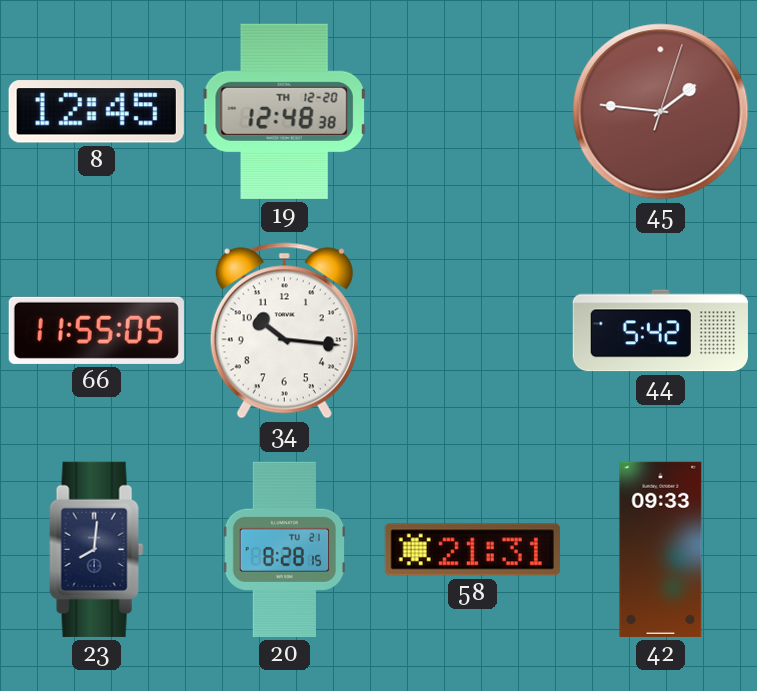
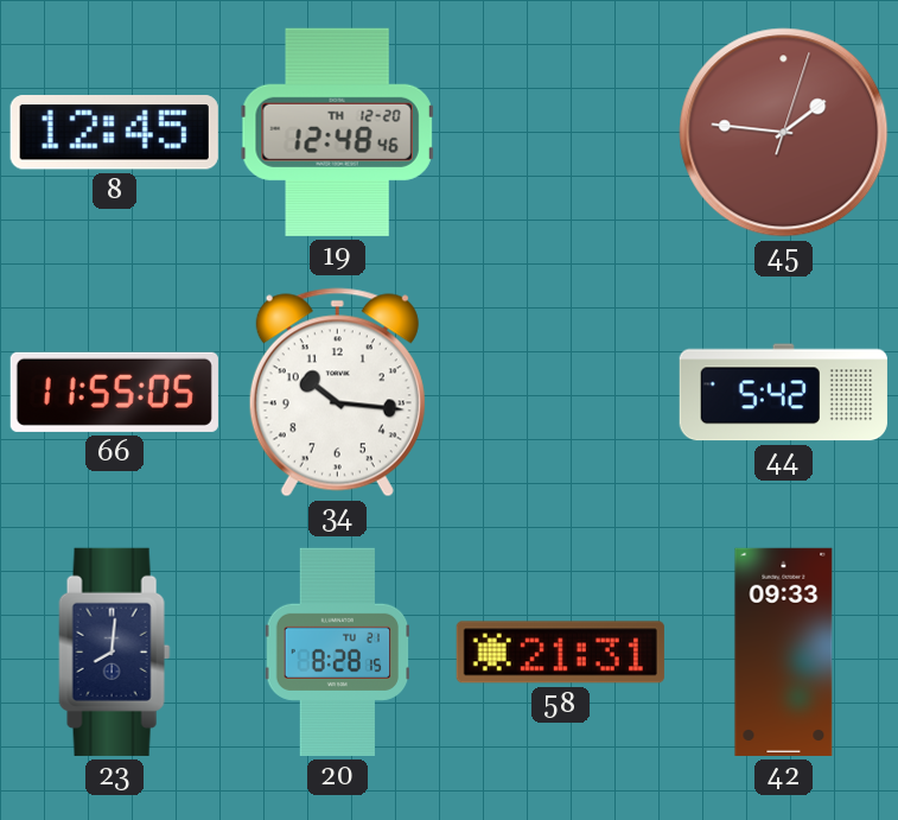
19: 12:48:38 -> 12:48:46
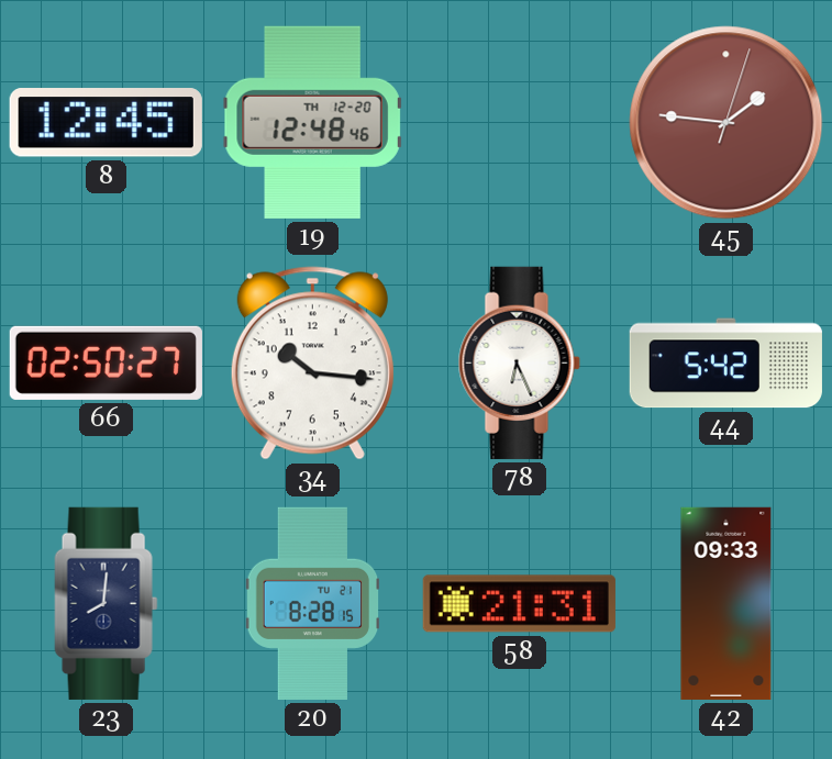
66: 11:55 -> 02:50
78: none -> 6:26
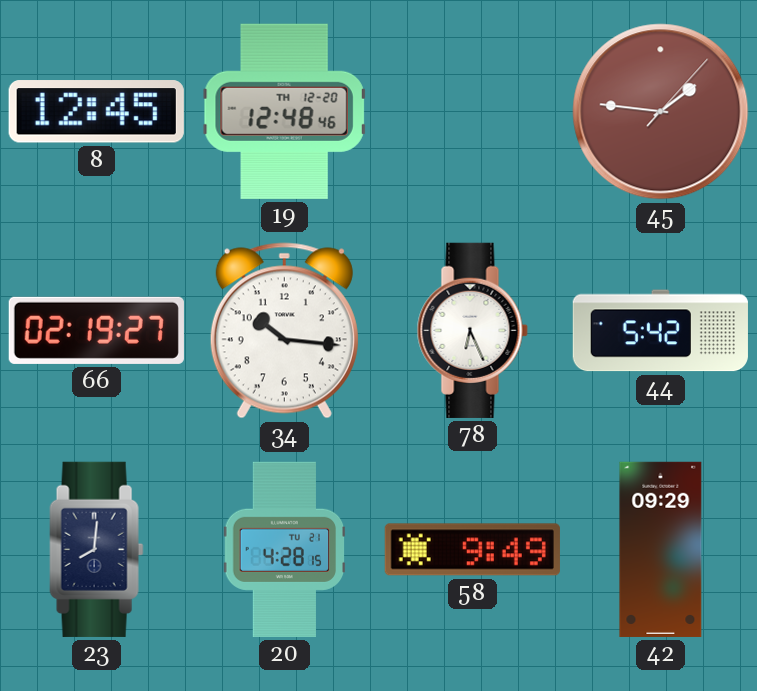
45: 1:46:03 -> 1:46:07
66: 02:50 -> 02:19
20: 8:28 -> 4:28
58: 21:31 -> 9:49
42: 09:33 -> 09:29
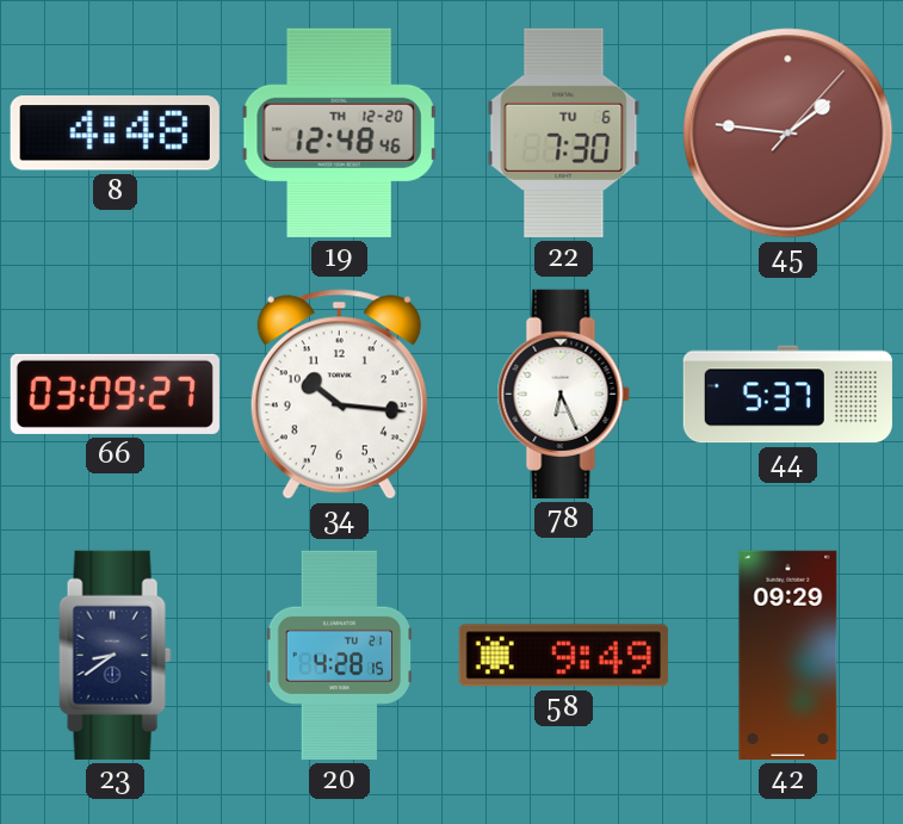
8: 12:45 -> 4:48
22: none -> 7:30
66: 02:19 -> 03:09
44: 5:42 -> 5:37
23: 8:01 -> 8:39
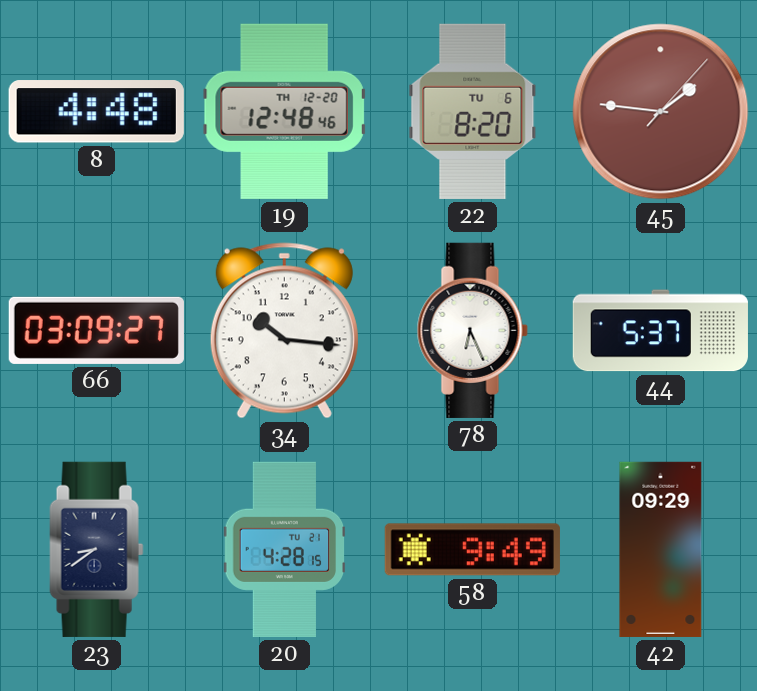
22: 7:30 -> 8:20
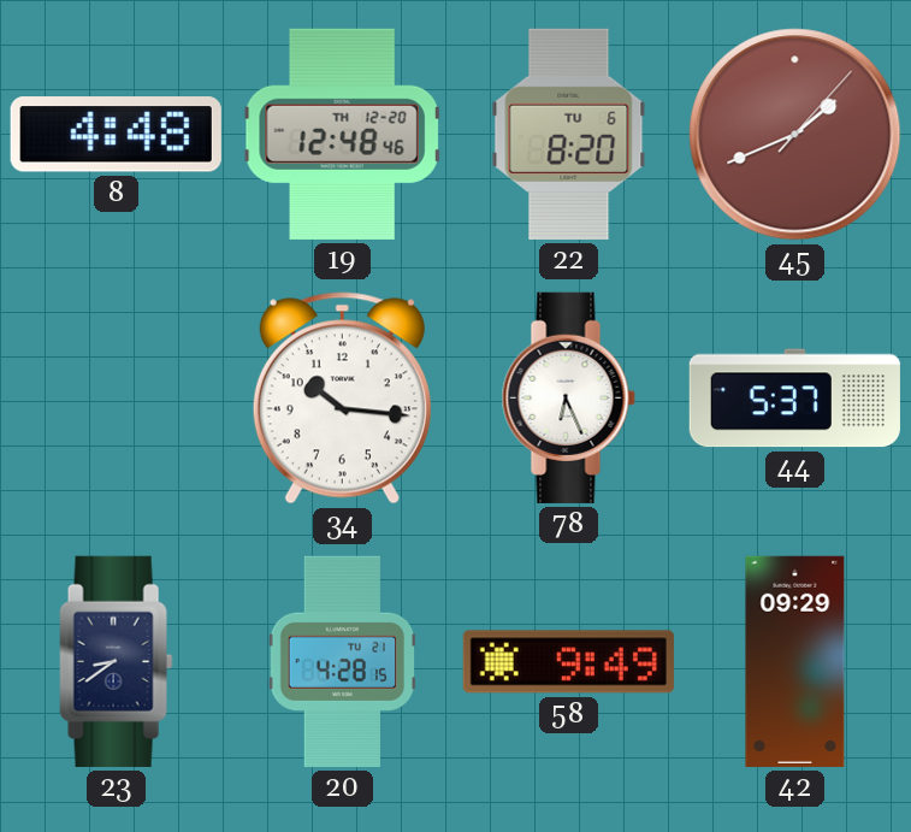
45: 1:46 -> 1:41
66: 03:09 -> none
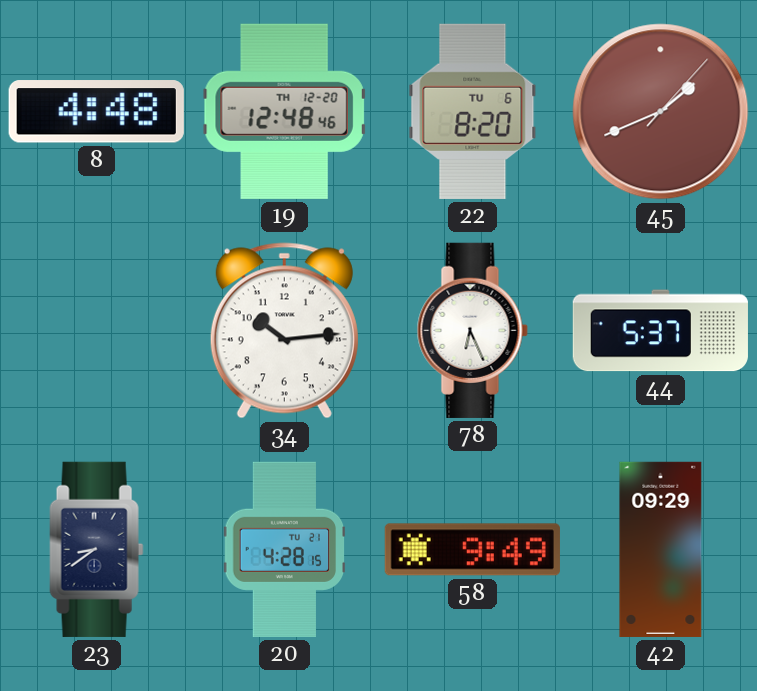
34: 10:16 -> 10:14
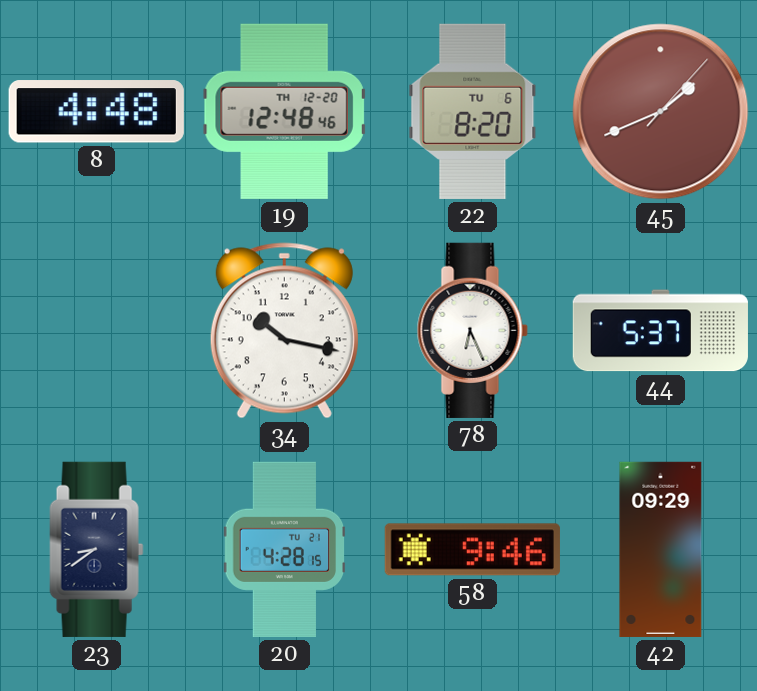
34: 10:14 -> 10:17
58: 9:49 -> 9:46
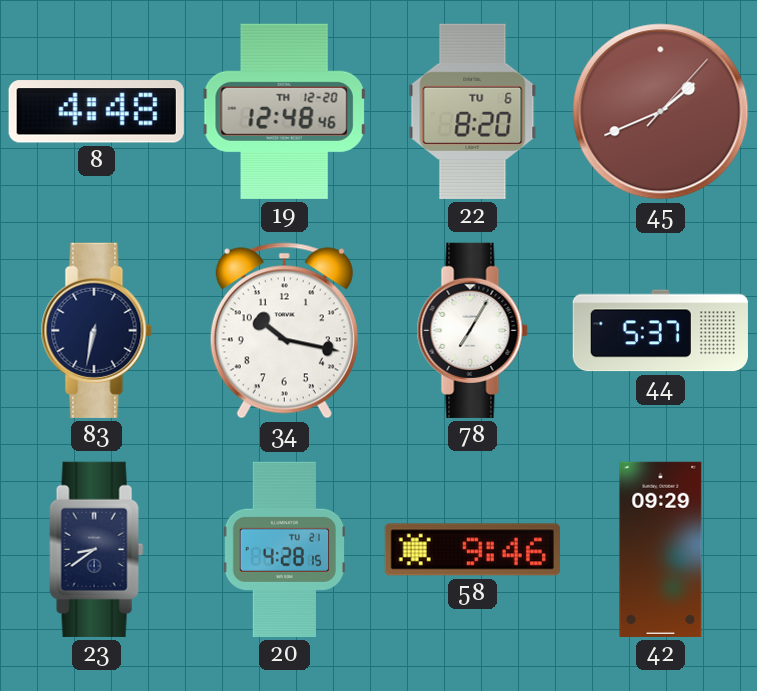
83: none -> 6:32
78: 6:26 -> 7:05
